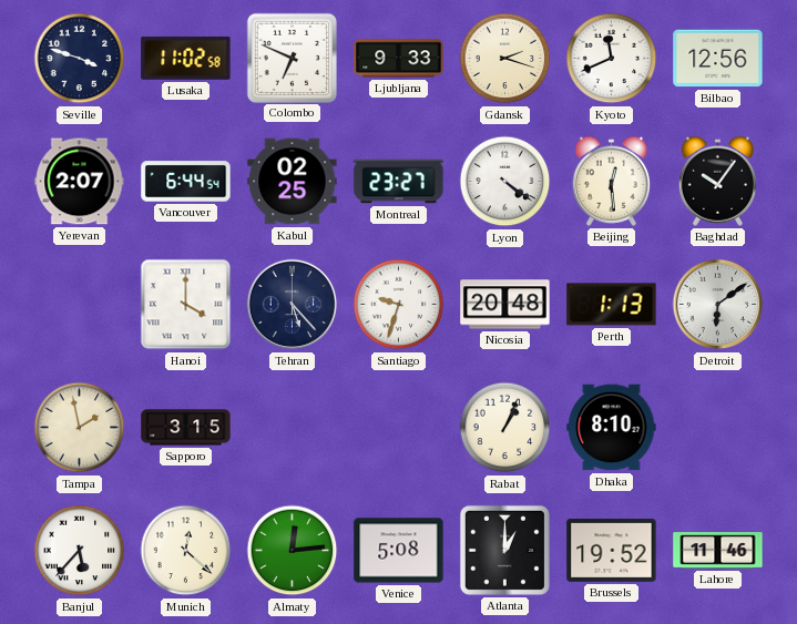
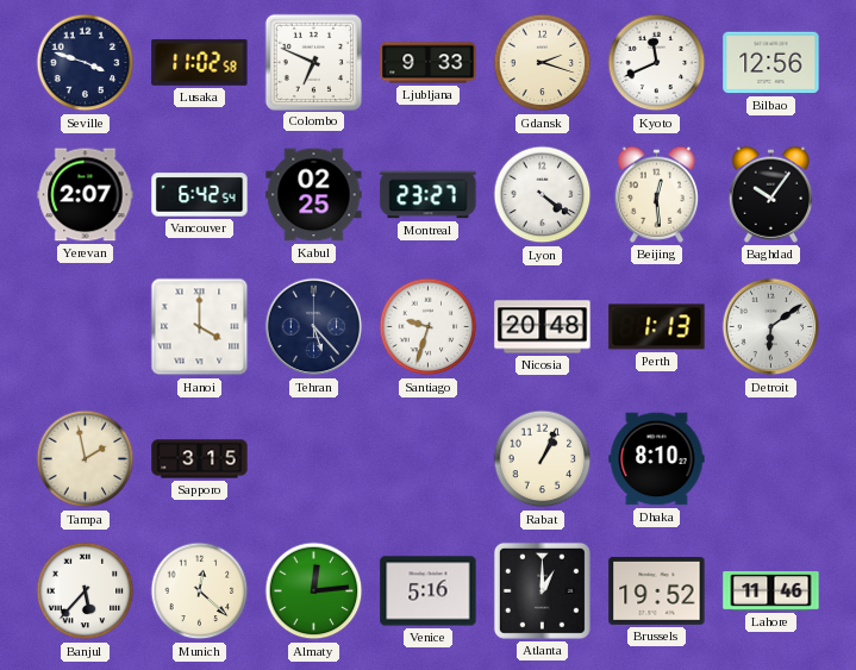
Vancouver: 6:44 -> 6:42
Venice: 5:08 -> 5:16
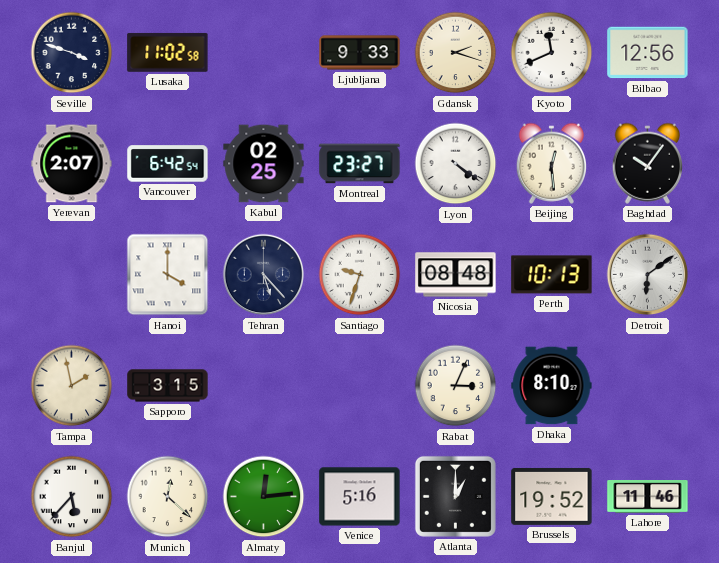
Colombo: 6:49 -> none
Nicosia: 20:48 -> 08:48
Perth: 1:13 -> 10:13
Rabat: 1:04 -> 3:04
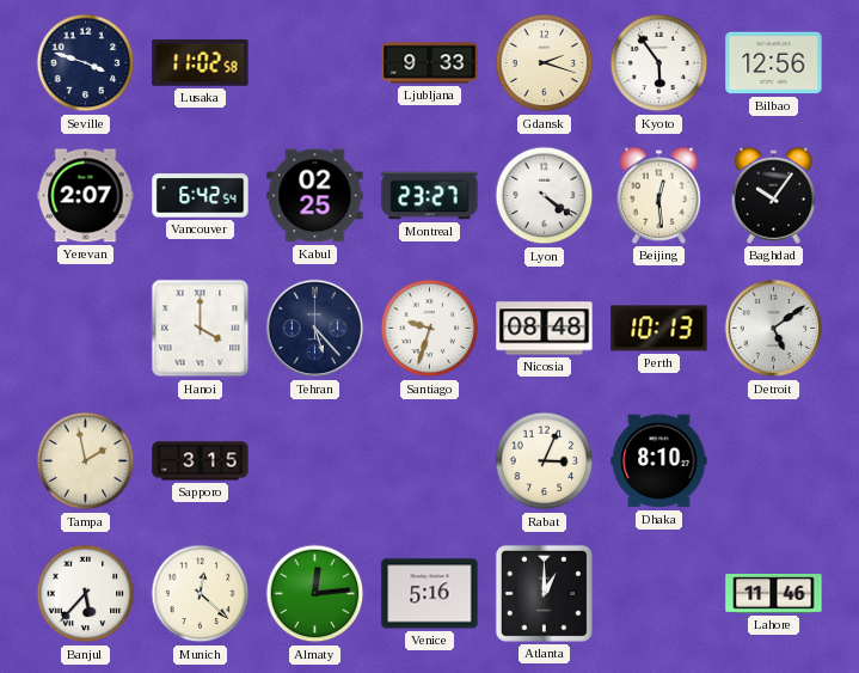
Kyoto: 11:41 -> 5:54
Detroit: 6:09 -> 5:09
Brussels: 19:52 -> none
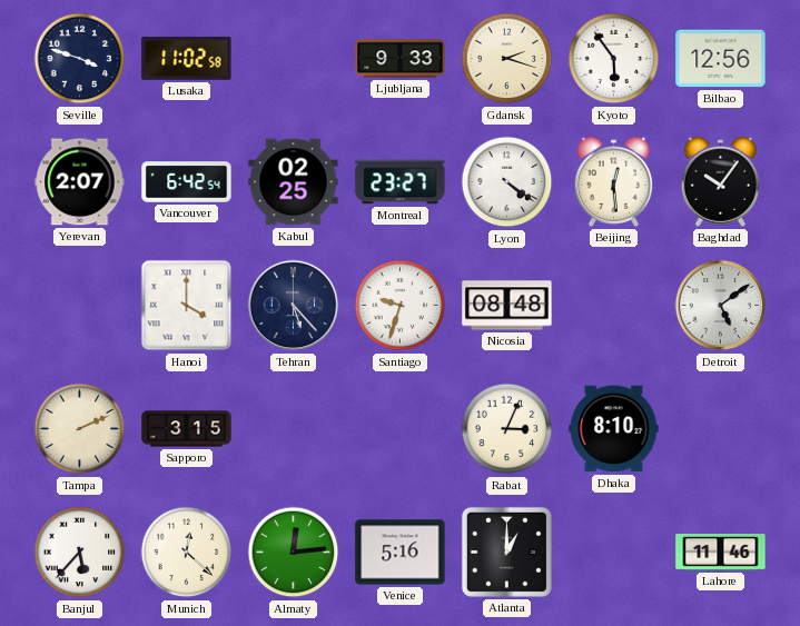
Perth: 10:13 -> none
Tampa: 1:58 -> 2:11
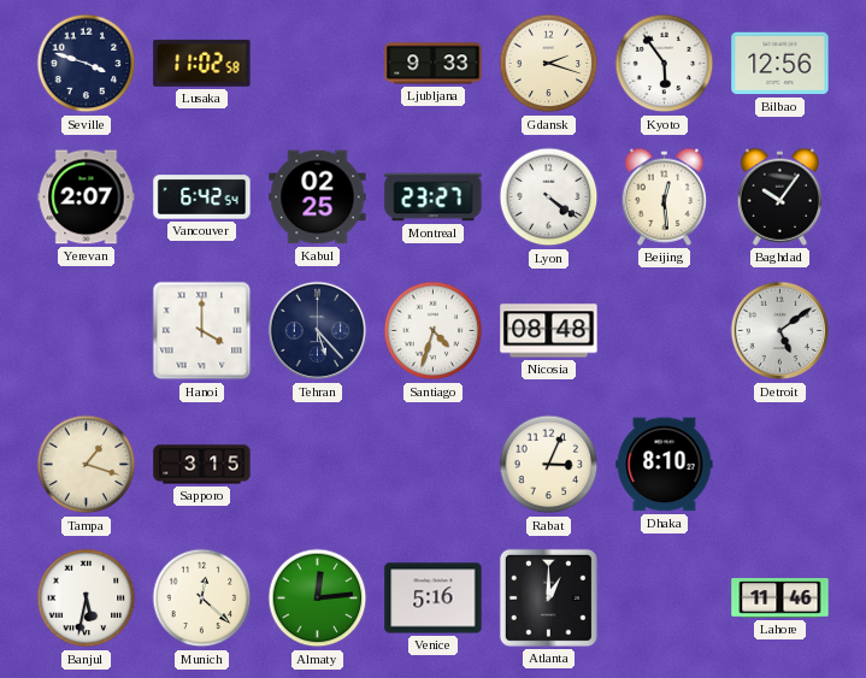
Santiago: 9:33 -> 4:33
Tampa: 2:11 -> 1:18
Banjul: 5:37 -> 5:32
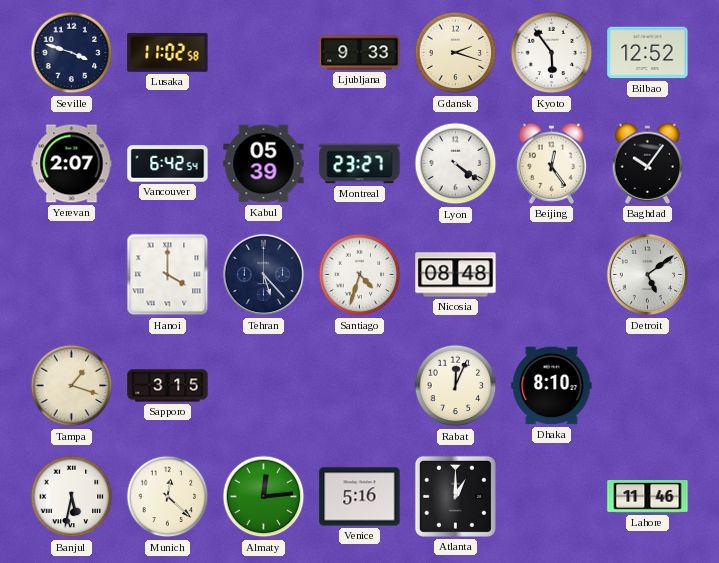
Bilbao: 12:56 -> 12:52
Kabul: 02:25 -> 05:39
Beijing: 12:29 -> 12:24
Rabat: 3:04 -> 12:04
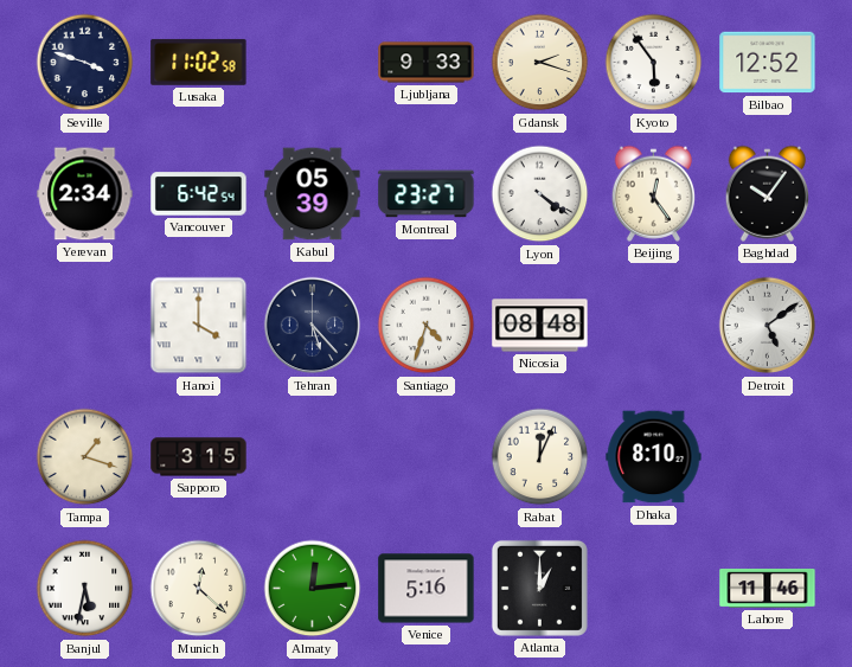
Yerevan: 2:07 -> 2:34
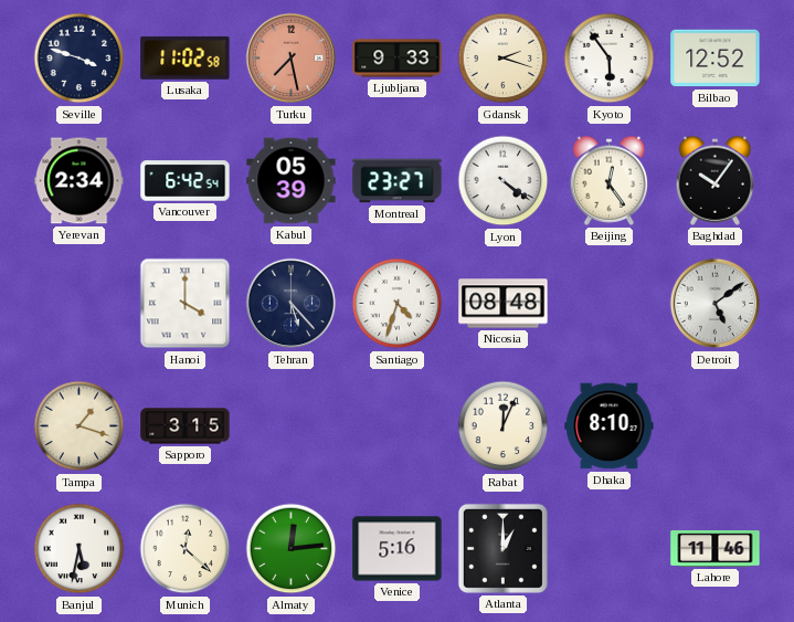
Turku: none -> 7:28
